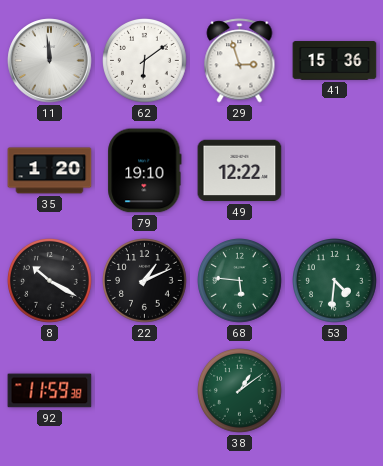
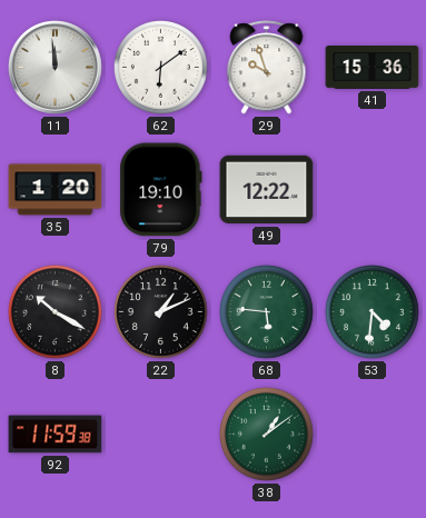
29: 2:57 -> 9:57
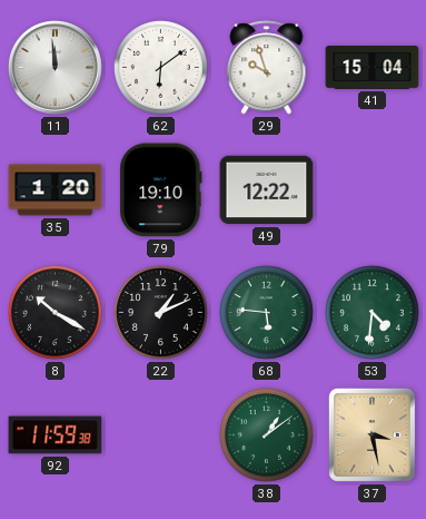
41: 15:36 -> 15:04
37: none -> 3:28
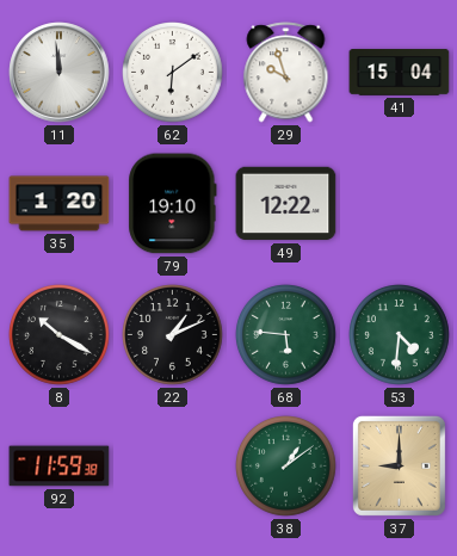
37: 3:28 -> 9:00
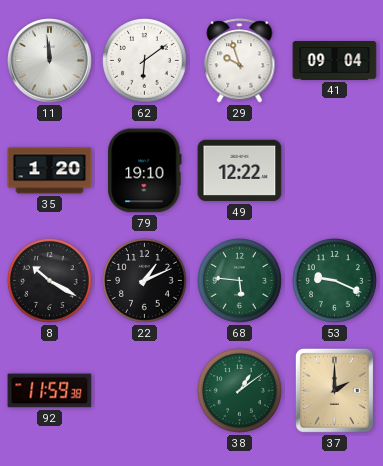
41: 15:04 -> 09:04
53: 4:31 -> 9:19
37: 9:00 -> 2:00
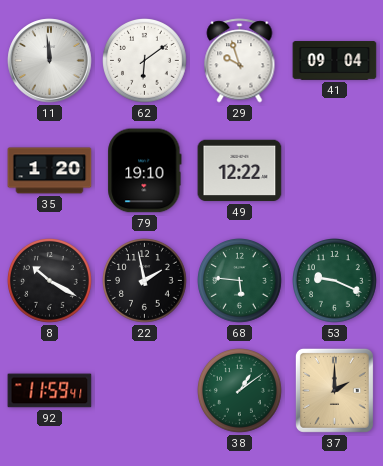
22: 1:11 -> 1:58
92: 11:59:38 -> 11:59:41
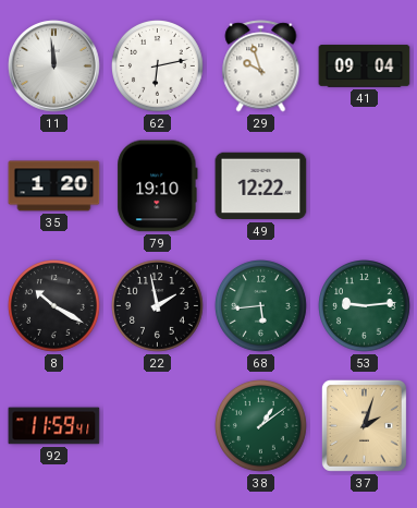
62: 6:09 -> 6:13
68: 5:46 -> 5:44
53: 9:19 -> 9:14
37: 2:00 -> 2:03
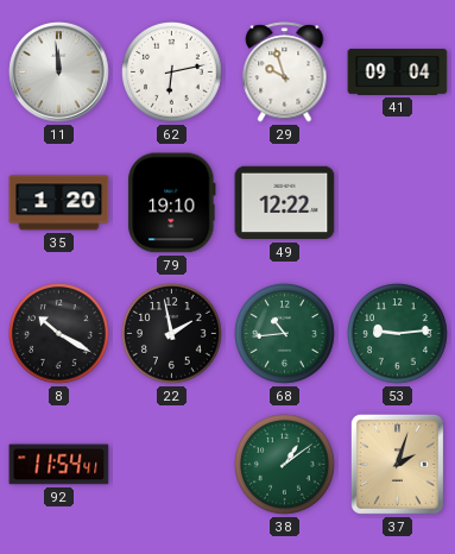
68: 5:44 -> 10:44
92: 11:59 -> 11:54
